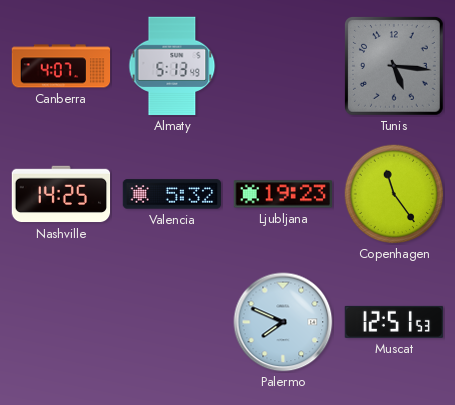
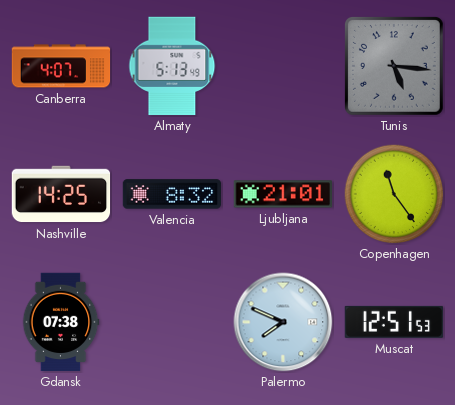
Valencia: 5:32 -> 8:32
Ljubljana: 19:23 -> 21:01
Gdansk: none -> 07:38
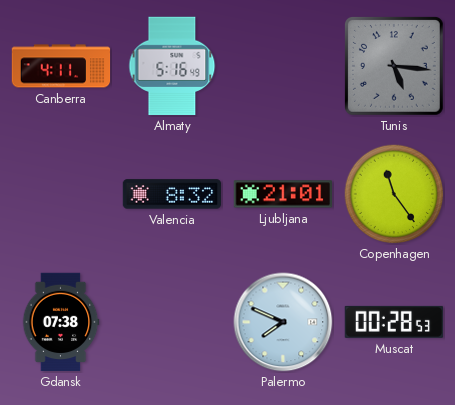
Canberra: 4:07 -> 4:11
Almaty: 5:13 -> 5:16
Nashville: 14:25 -> none
Muscat: 12:51 -> 00:28
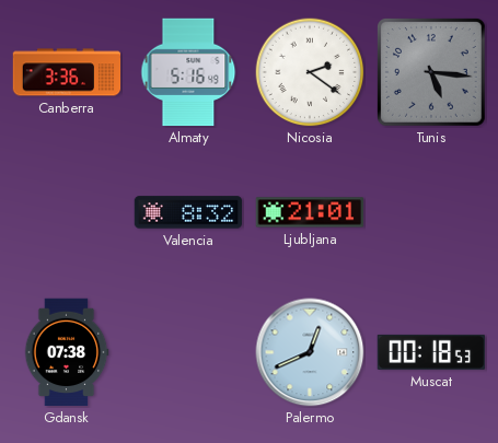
Canberra: 4:11 -> 3:36
Nicosia: none -> 2:21
Copenhagen: 11:24 -> none
Palermo: 7:49 -> 12:41
Muscat: 00:28 -> 00:18
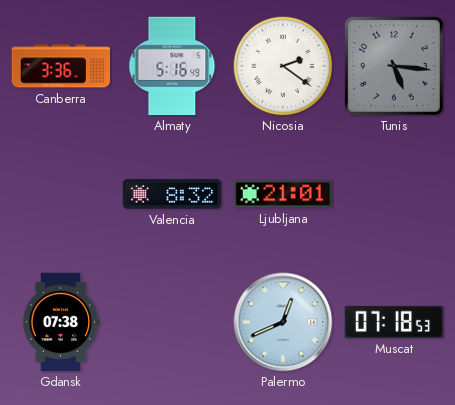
Muscat: 00:18 -> 07:18
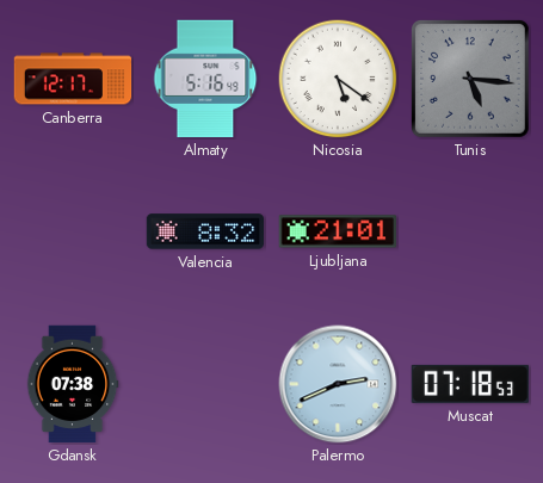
Canberra: 3:36 -> 12:17
Nicosia: 2:21 -> 5:21
Palermo: 12:41 -> 2:41
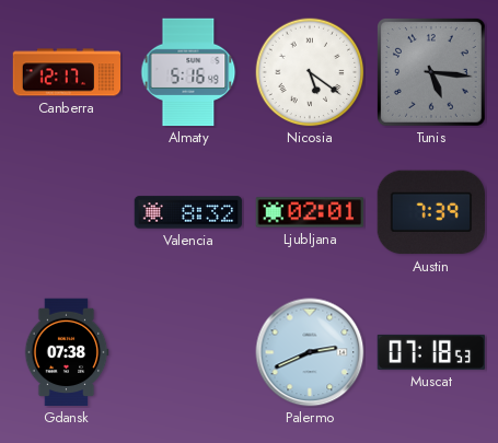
Ljubljana: 21:01 -> 02:01
Austin: none -> 7:39
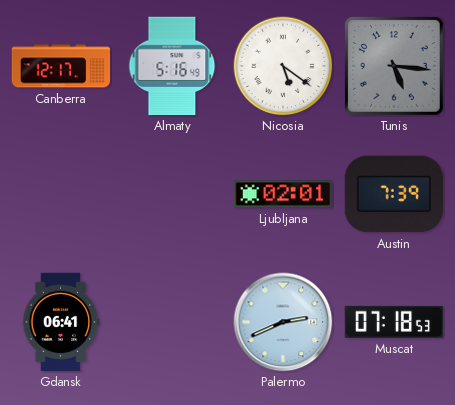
Valencia: 8:32 -> none
Gdansk: 07:38 -> 06:41
